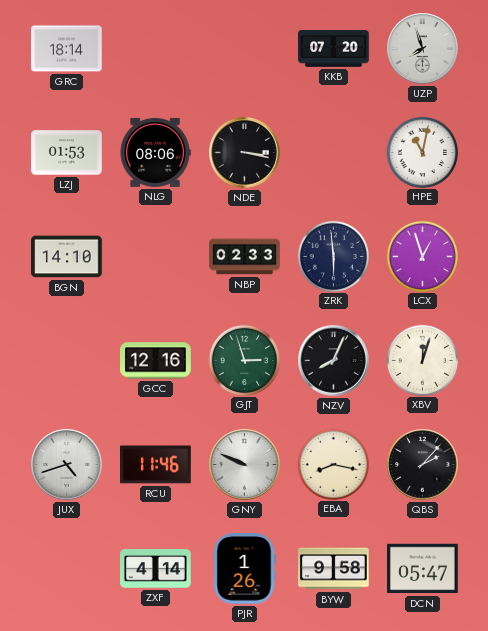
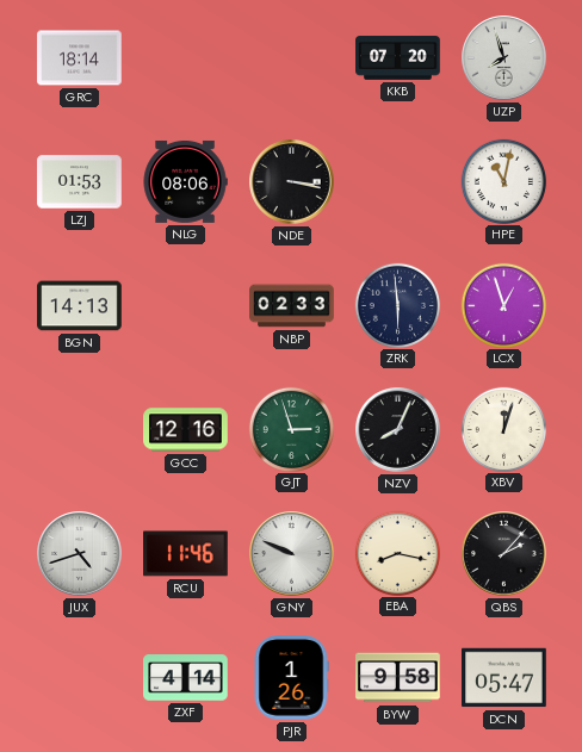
BGN: 14:10 -> 14:13
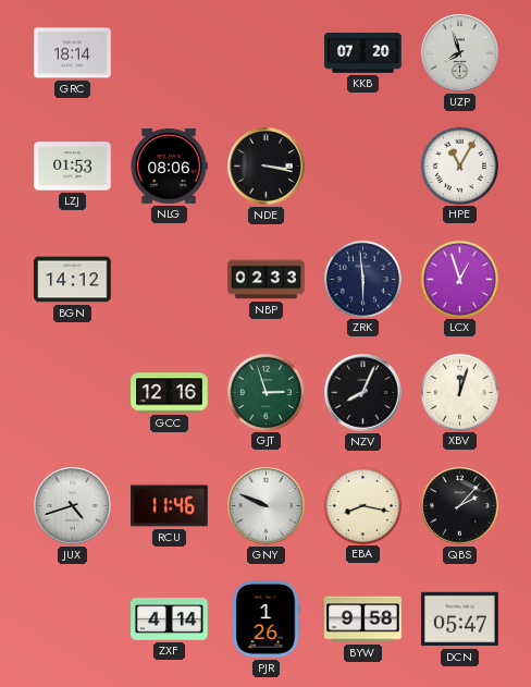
HPE: 11:02 -> 11:05
BGN: 14:13 -> 14:12
